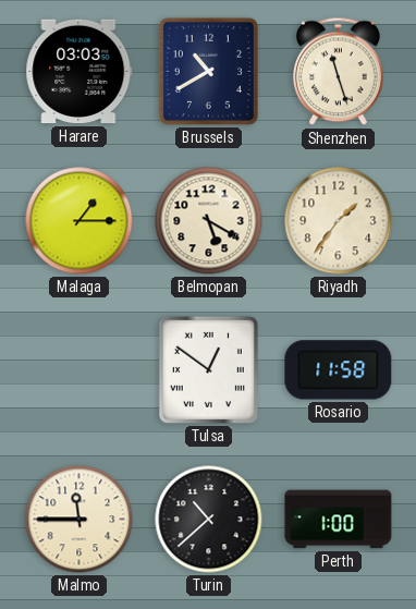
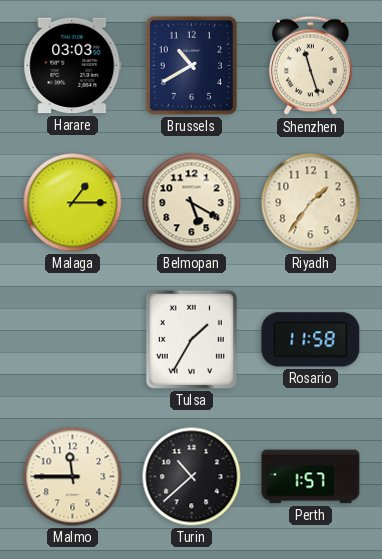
Tulsa: 12:51 -> 1:35
Perth: 1:00 -> 1:57
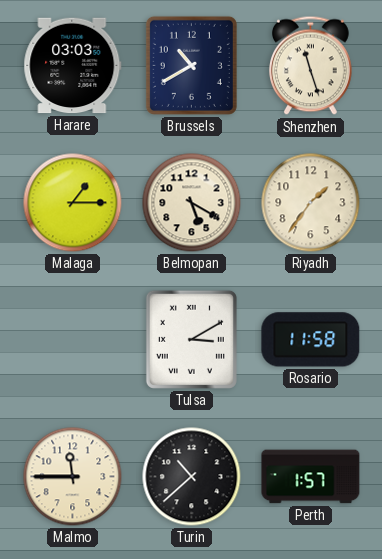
Tulsa: 1:35 -> 3:10
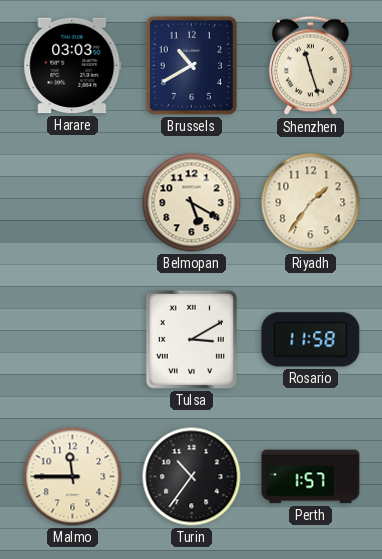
Malaga: 1:15 -> none
Turin: 10:38 -> 10:36
